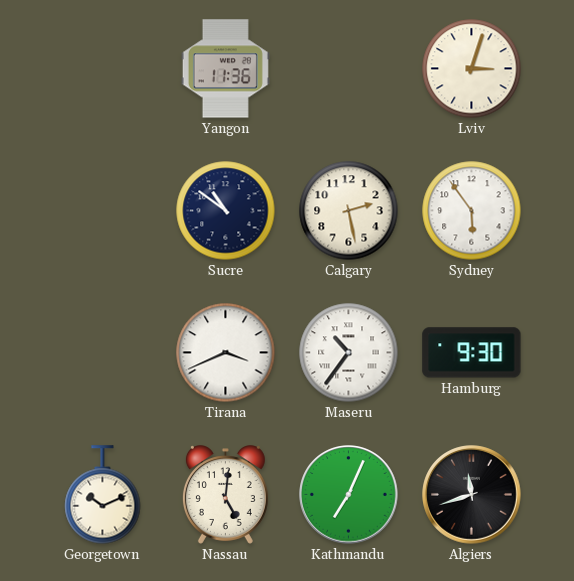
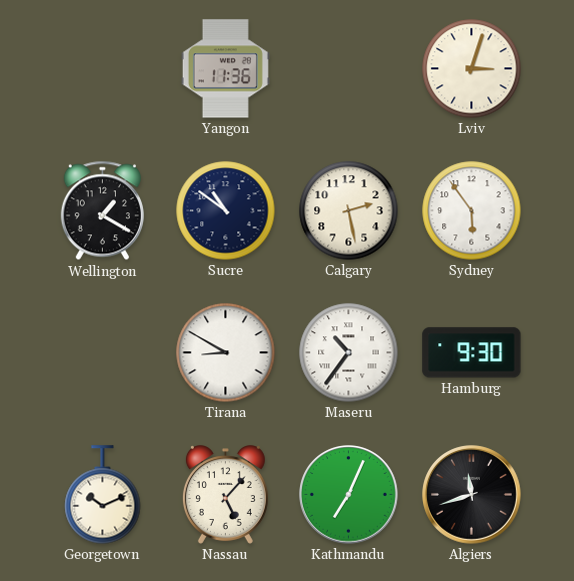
Wellington: none -> 1:20
Tirana: 3:41 -> 8:50
Nassau: 5:01 -> 5:07
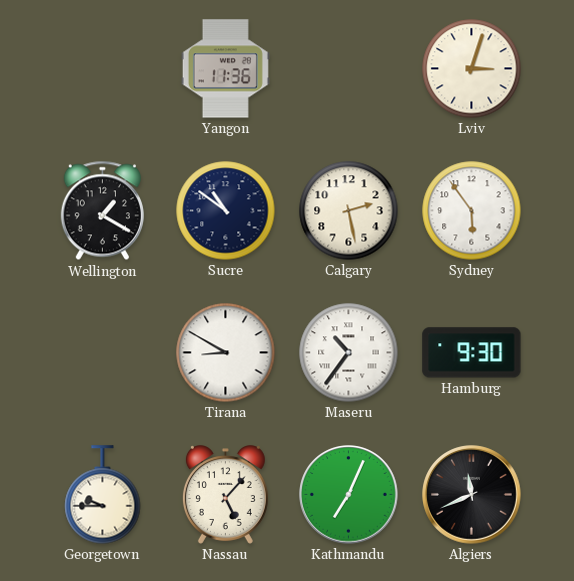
Georgetown: 10:11 -> 9:45
Algiers: 11:42 -> 11:41
